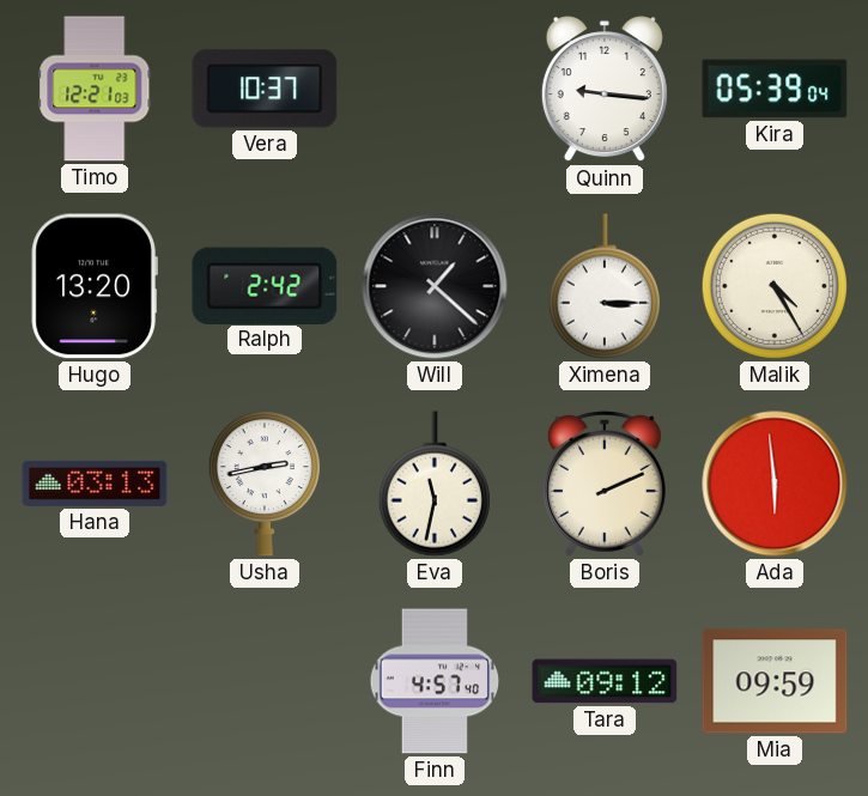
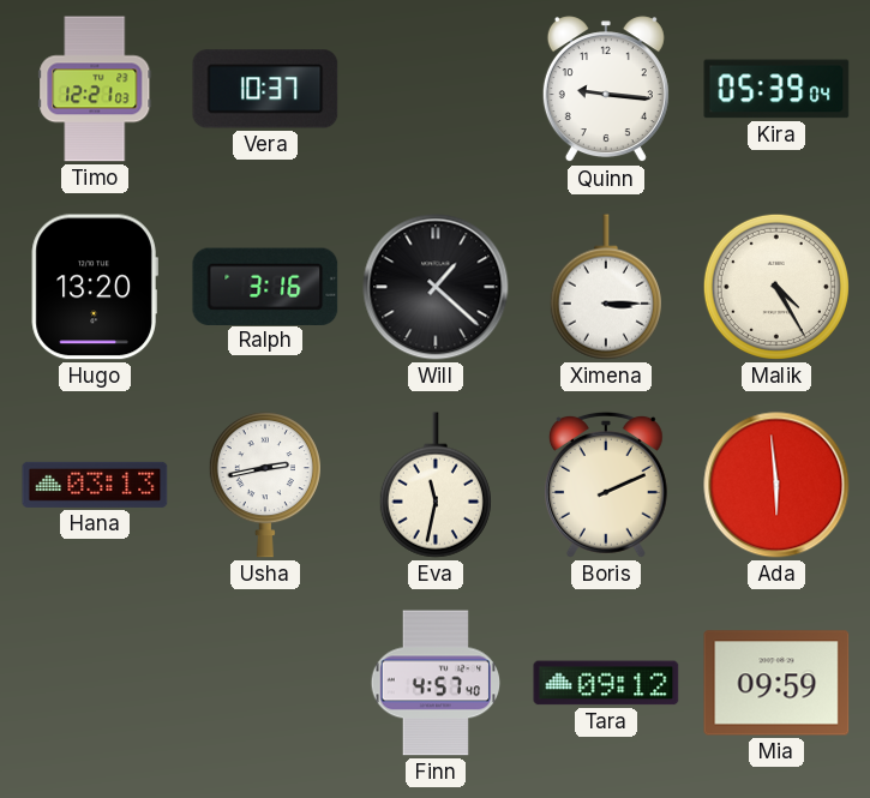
Ralph: 2:42 -> 3:16
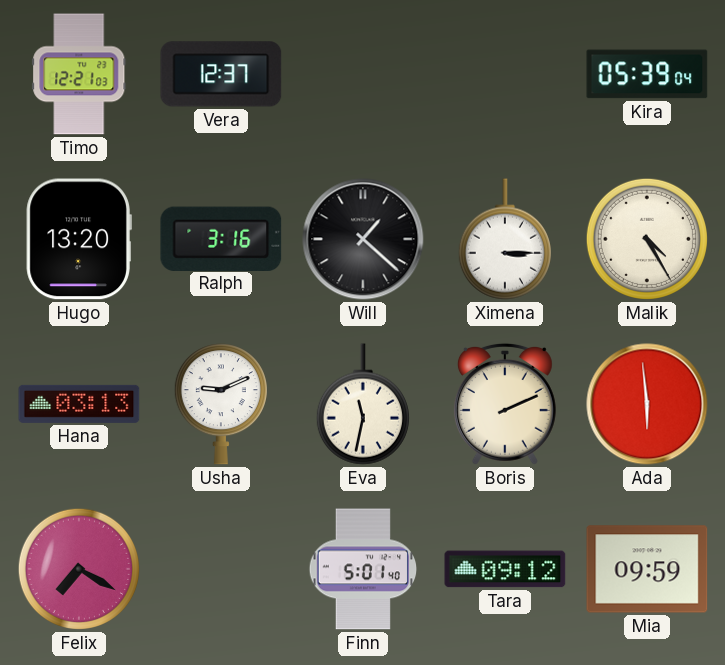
Vera: 10:37 -> 12:37
Quinn: 9:16 -> none
Usha: 2:43 -> 9:11
Felix: none -> 7:20
Finn: 4:57 -> 5:01
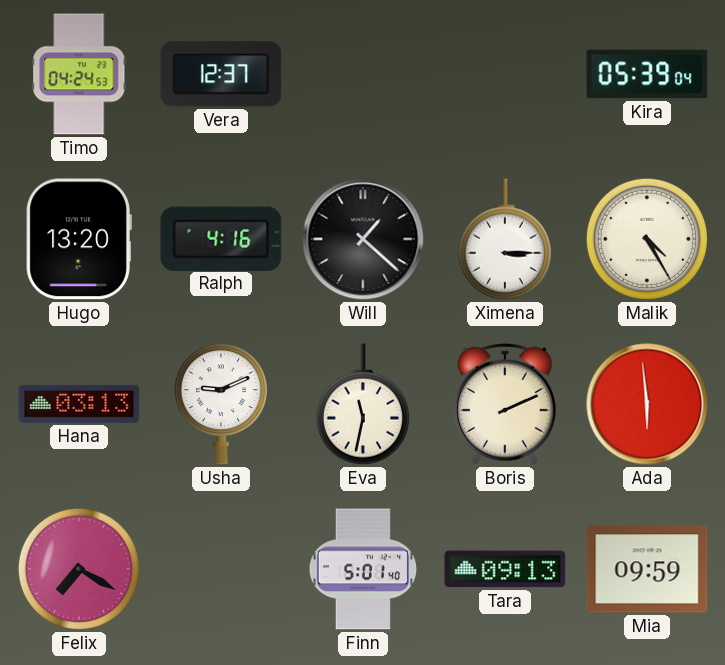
Timo: 12:21 -> 04:24
Ralph: 3:16 -> 4:16
Tara: 09:12 -> 09:13
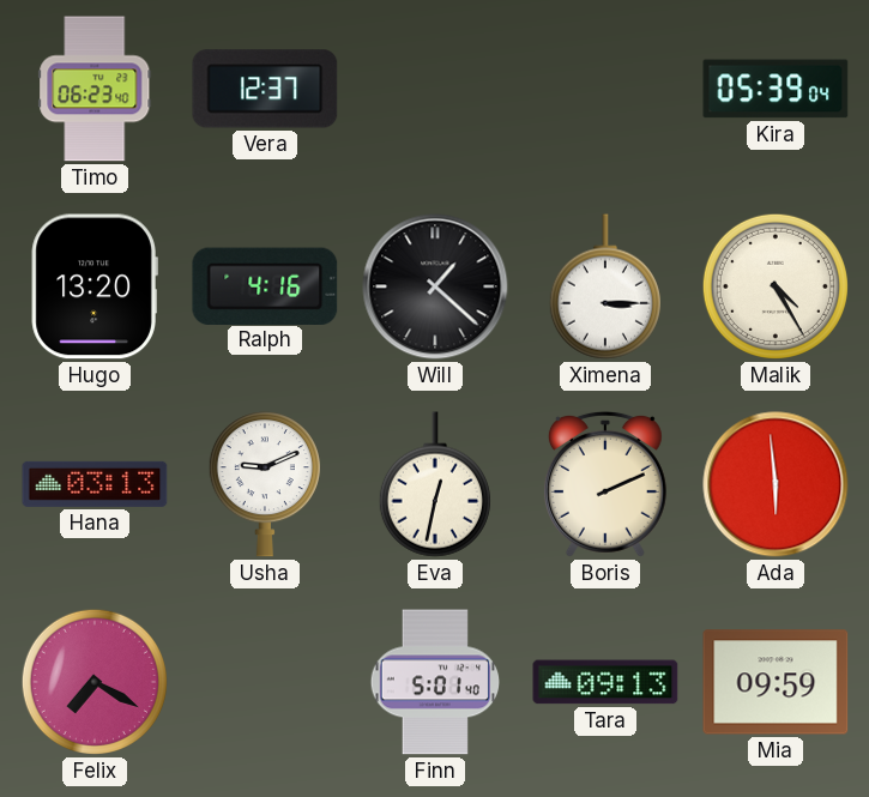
Timo: 04:24 -> 06:23
Eva: 11:32 -> 12:32
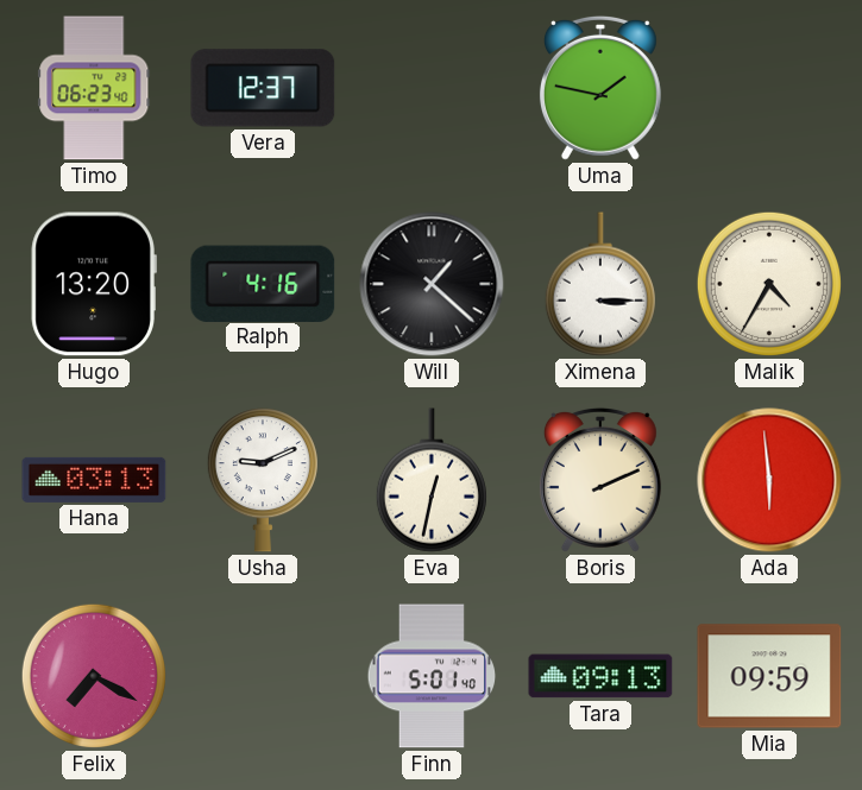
Uma: none -> 1:47
Kira: 05:39 -> none
Malik: 4:25 -> 4:35
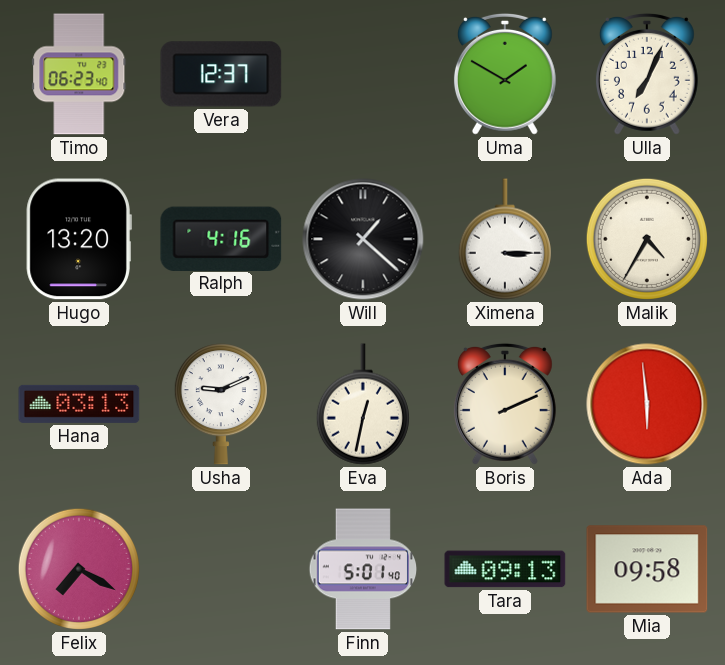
Uma: 1:47 -> 1:50
Ulla: none -> 7:04
Mia: 09:59 -> 09:58
